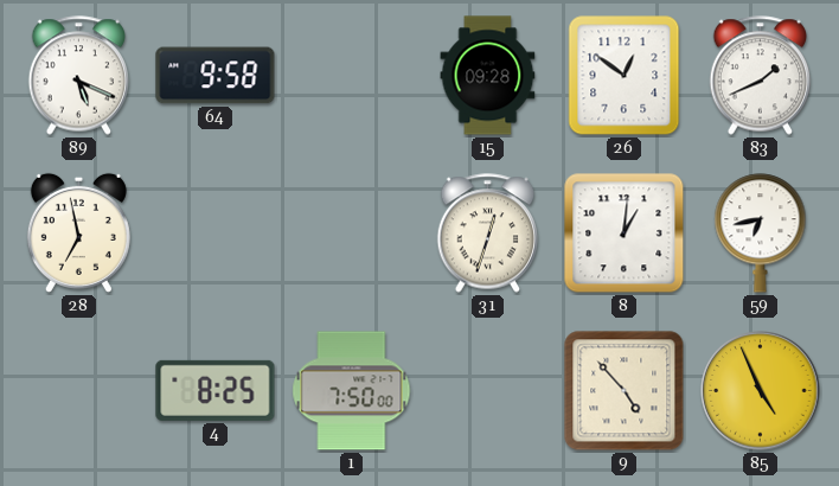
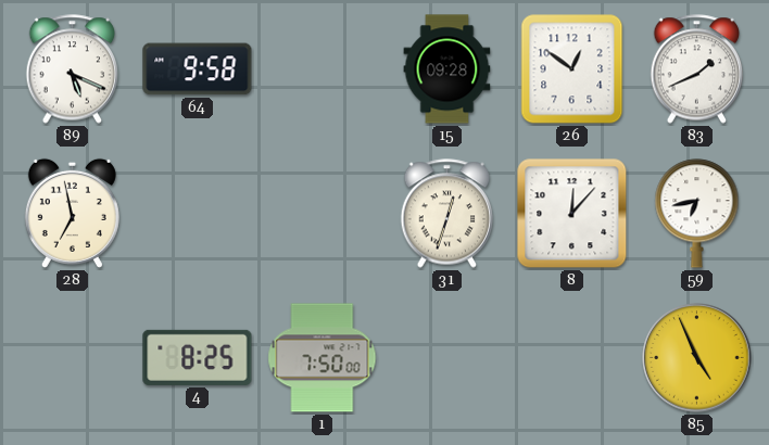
8: 1:01 -> 12:07
9: 4:53 -> none
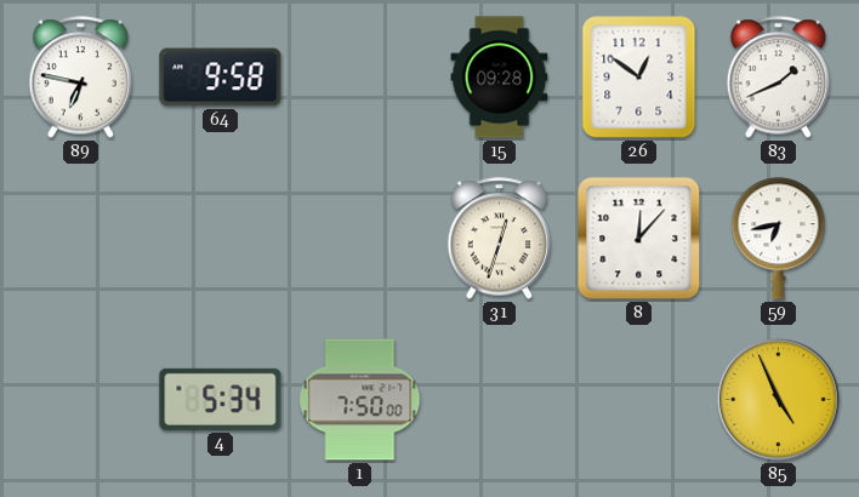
89: 5:19 -> 6:47
28: 6:58 -> none
4: 8:25 -> 5:34
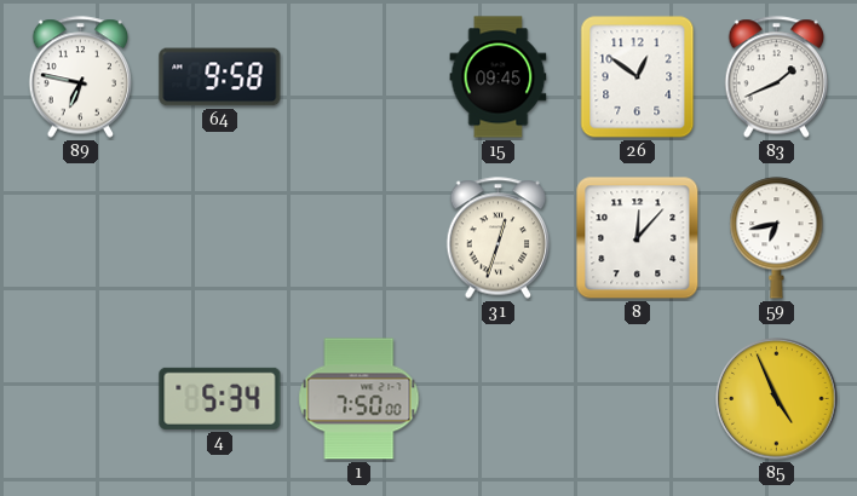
15: 09:28 -> 09:45
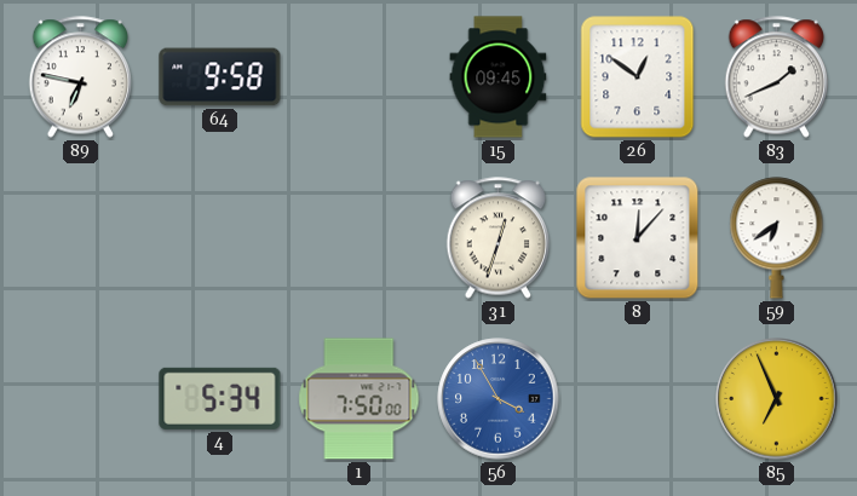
59: 6:43 -> 6:39
56: none -> 3:55
85: 4:56 -> 6:56
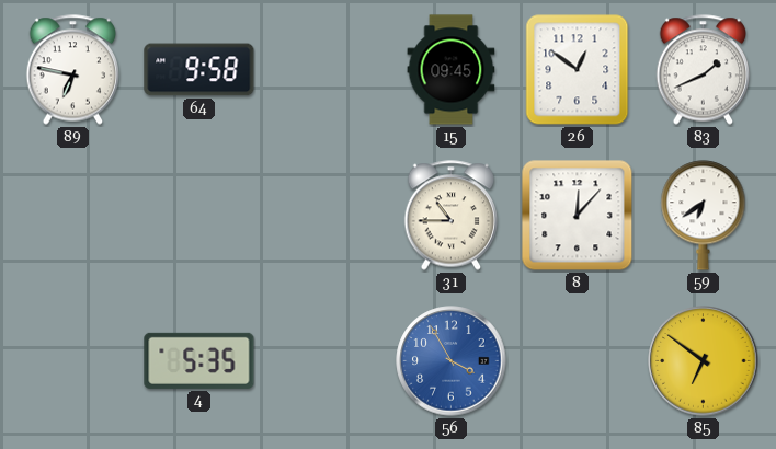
31: 12:33 -> 10:45
4: 5:34 -> 5:35
1: 7:50 -> none
85: 6:56 -> 6:51
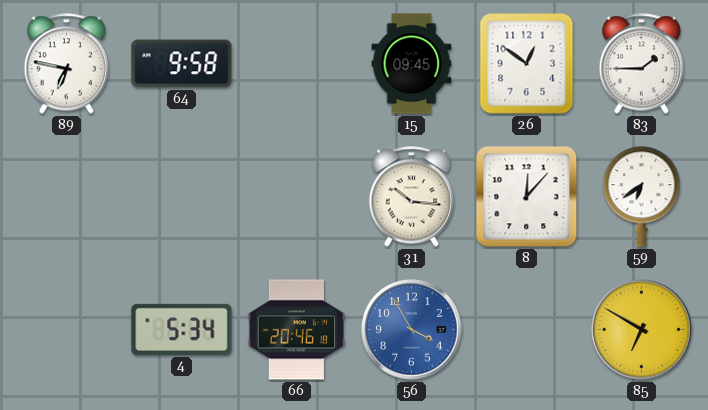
83: 1:41 -> 1:45
31: 10:45 -> 10:16
4: 5:35 -> 5:34
66: none -> 20:46
85: 6:51 -> 6:50
